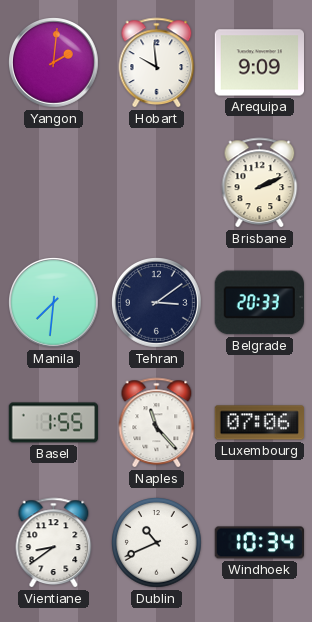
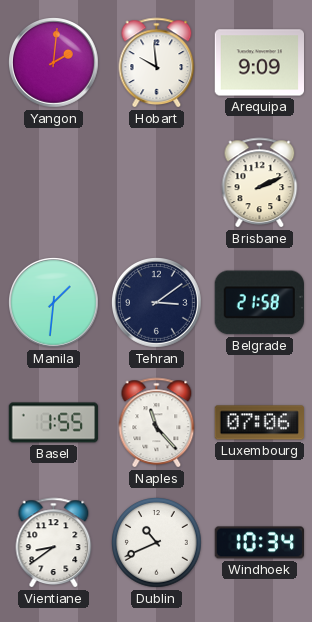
Manila: 7:31 -> 1:31
Belgrade: 20:33 -> 21:58
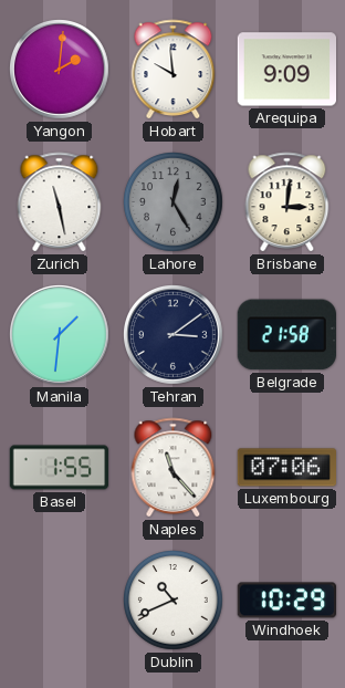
Zurich: none -> 11:28
Lahore: none -> 12:25
Brisbane: 2:11 -> 3:01
Vientiane: 8:39 -> none
Windhoek: 10:34 -> 10:29
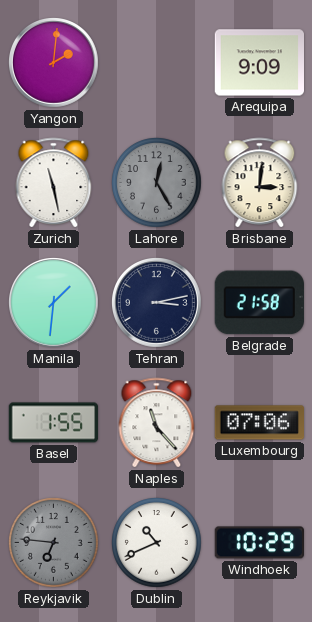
Hobart: 9:59 -> none
Tehran: 3:09 -> 3:13
Reykjavik: none -> 6:46
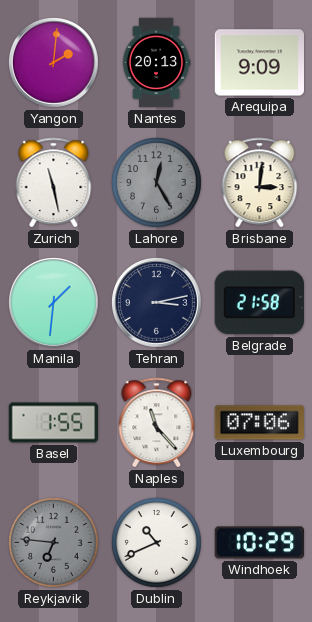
Nantes: none -> 20:13
